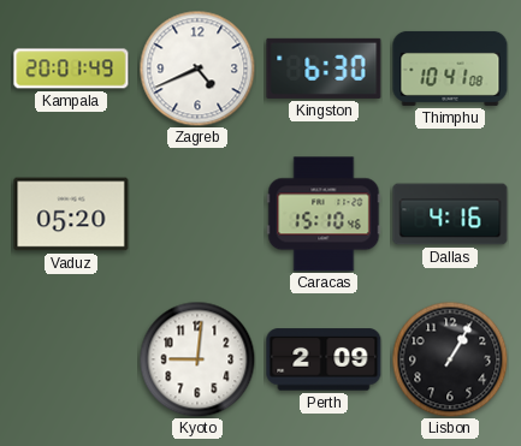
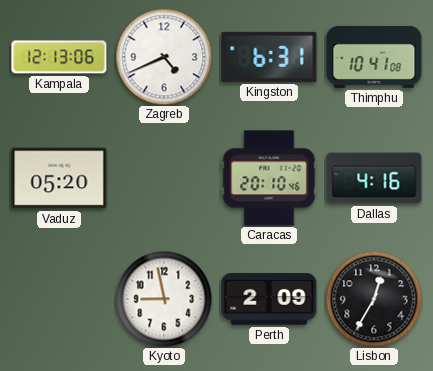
Kampala: 20:01 -> 12:13
Kingston: 6:30 -> 6:31
Caracas: 15:10 -> 20:10
Kyoto: 9:01 -> 8:58
Lisbon: 1:05 -> 12:35
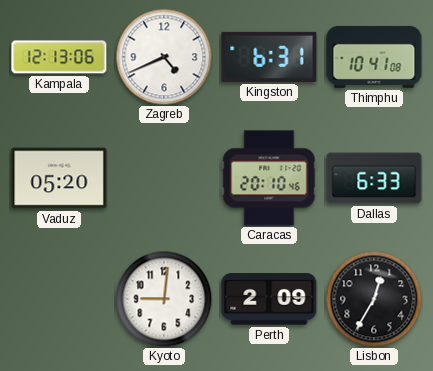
Dallas: 4:16 -> 6:33
Kyoto: 8:58 -> 9:01
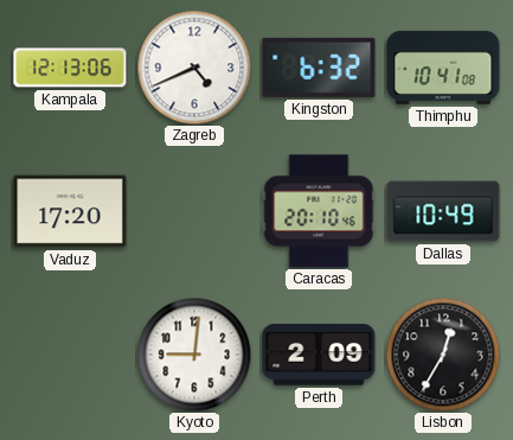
Kingston: 6:31 -> 6:32
Vaduz: 05:20 -> 17:20
Dallas: 6:33 -> 10:49
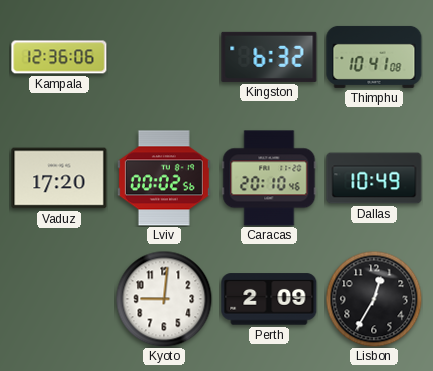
Kampala: 12:13 -> 12:36
Zagreb: 4:41 -> none
Lviv: none -> 00:02
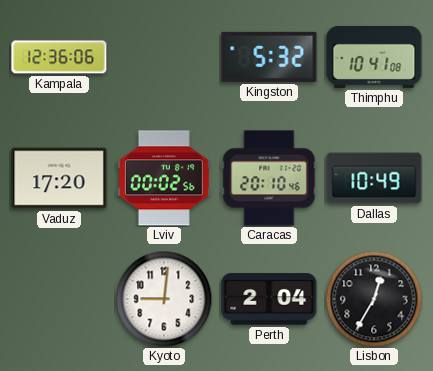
Kingston: 6:32 -> 5:32
Perth: 2:09 -> 2:04
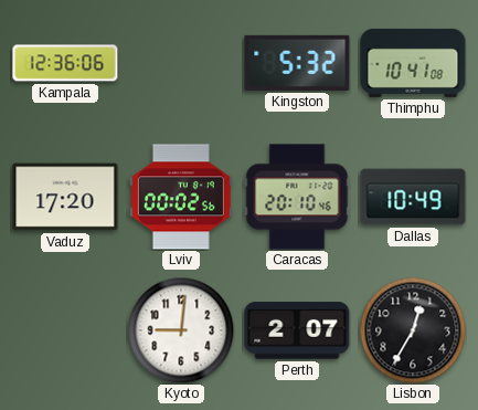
Perth: 2:04 -> 2:07
